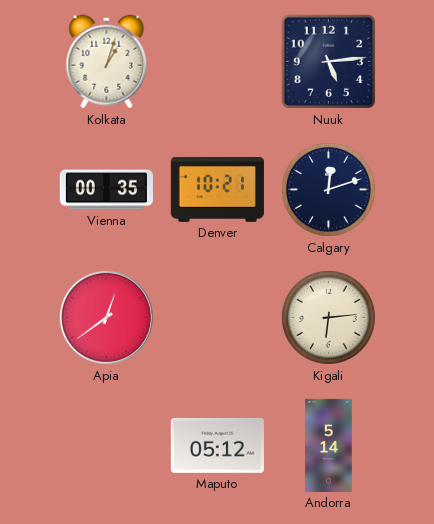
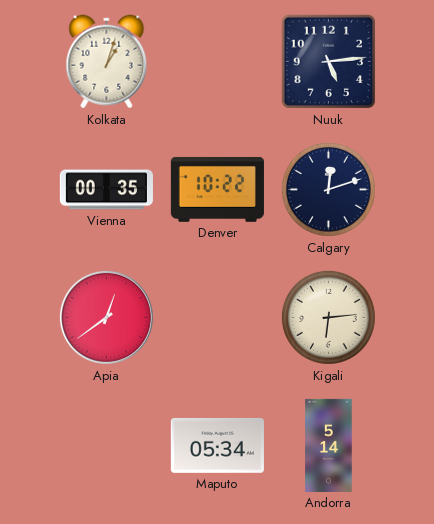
Denver: 10:21 -> 10:22
Maputo: 05:12 -> 05:34
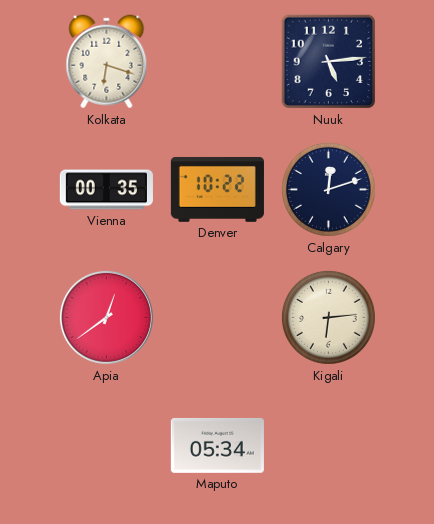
Kolkata: 1:03 -> 6:18
Andorra: 5:14 -> none
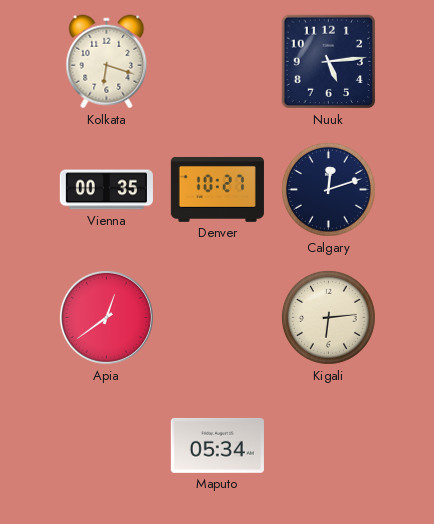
Denver: 10:22 -> 10:27
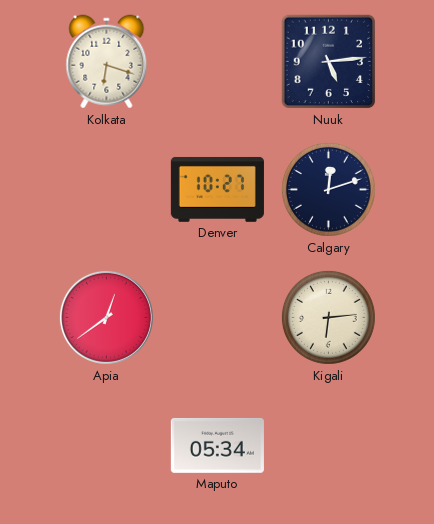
Vienna: 00:35 -> none
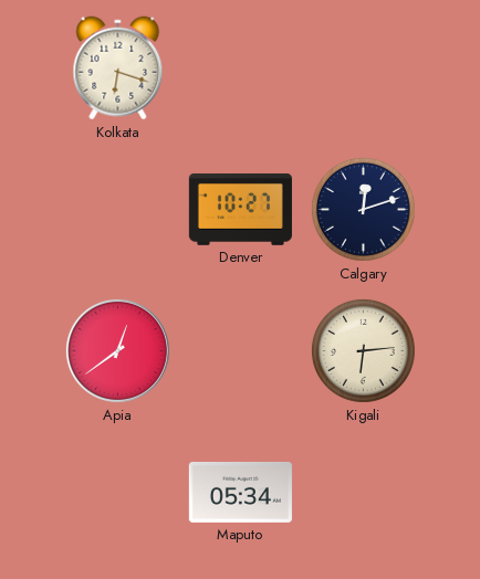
Nuuk: 5:14 -> none
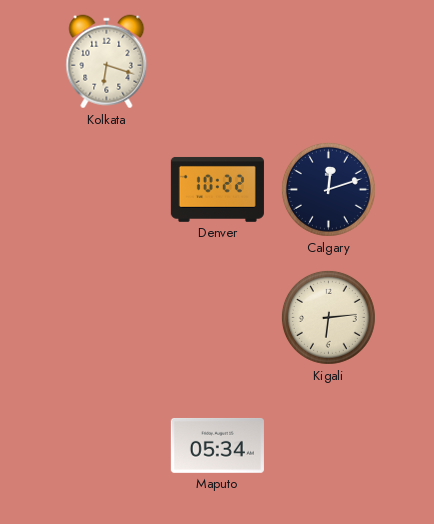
Denver: 10:27 -> 10:22
Apia: 12:39 -> none
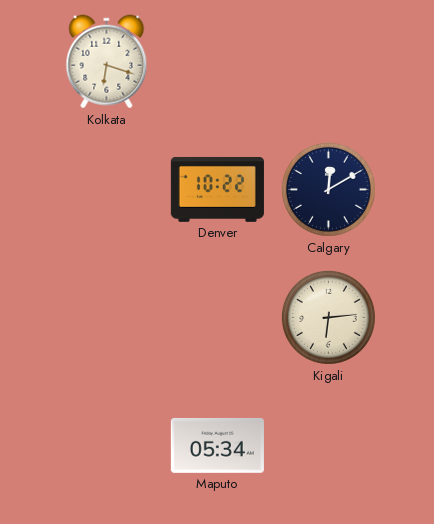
Calgary: 12:12 -> 12:10
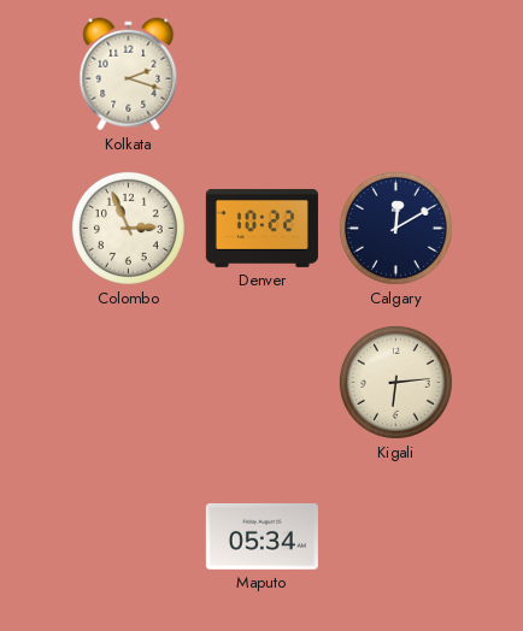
Kolkata: 6:18 -> 2:18
Colombo: none -> 2:56
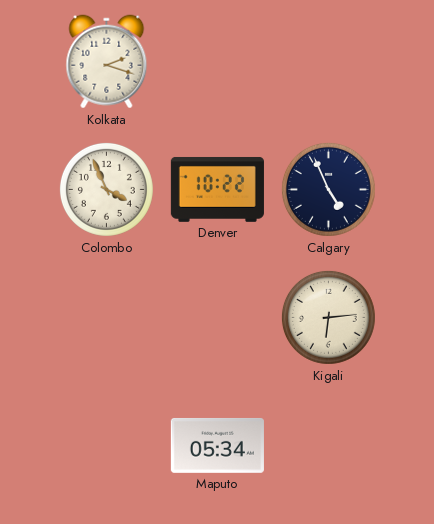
Colombo: 2:56 -> 3:56
Calgary: 12:10 -> 4:56
